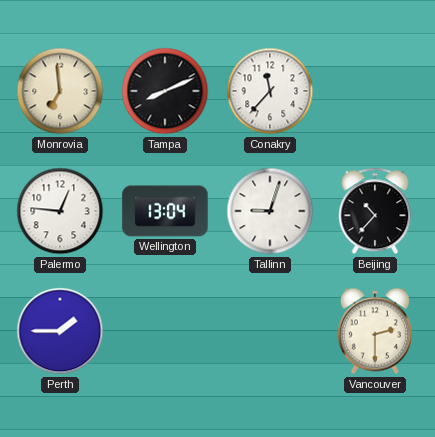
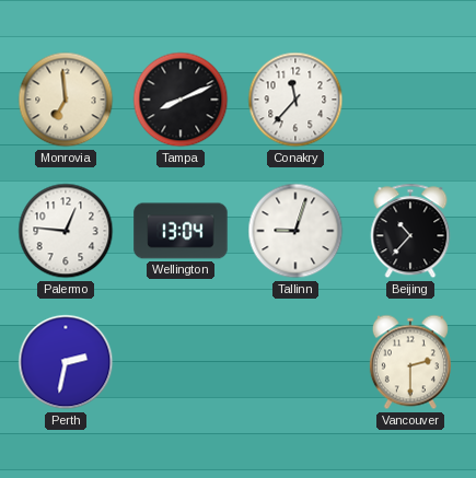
Perth: 1:45 -> 2:32
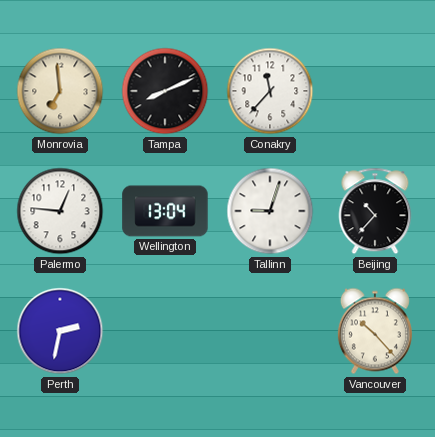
Vancouver: 2:30 -> 10:23
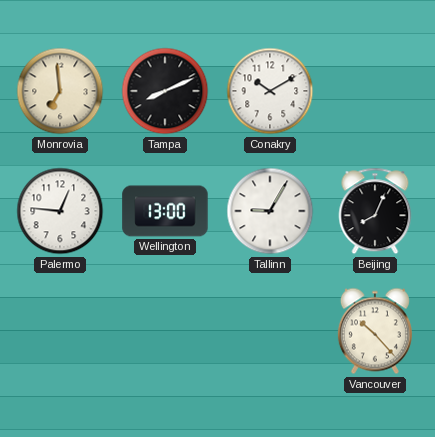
Conakry: 11:37 -> 10:10
Wellington: 13:04 -> 13:00
Tallinn: 9:03 -> 9:05
Beijing: 10:37 -> 8:04
Perth: 2:32 -> none
